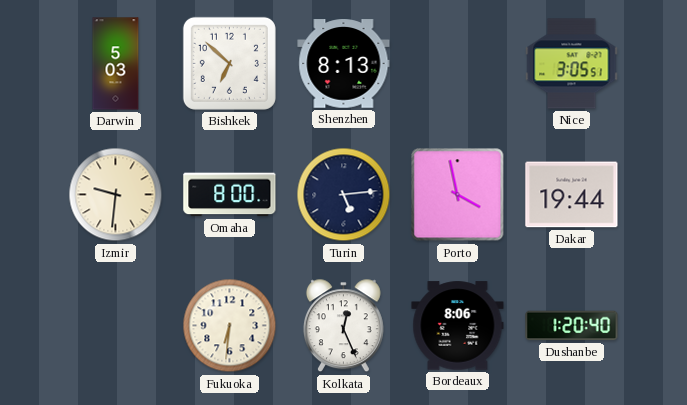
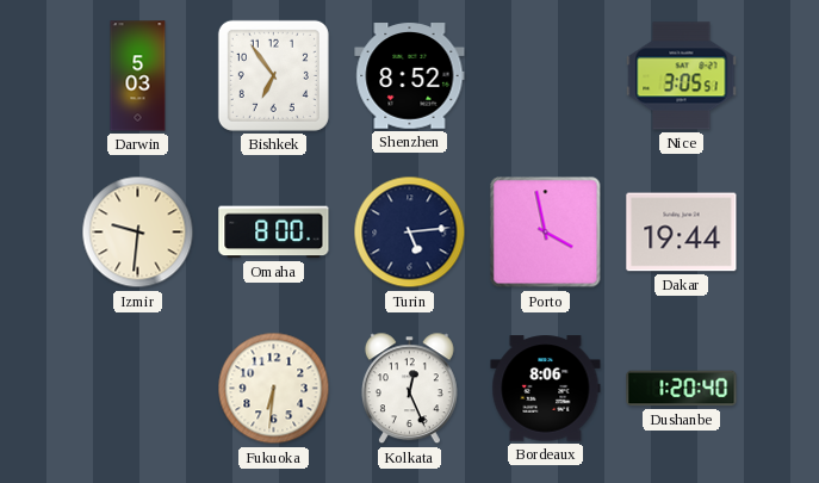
Bishkek: 6:52 -> 6:54
Shenzhen: 8:13 -> 8:52
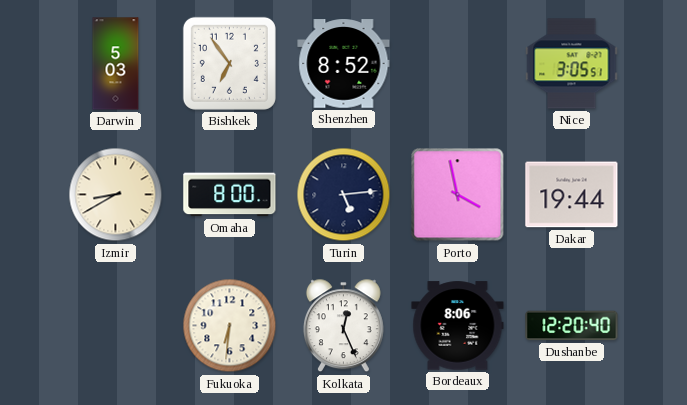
Izmir: 9:31 -> 8:40
Dushanbe: 1:20 -> 12:20
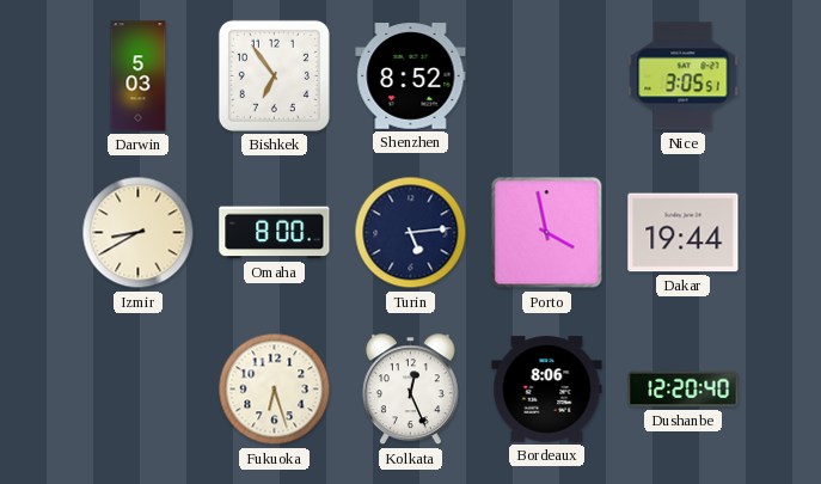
Fukuoka: 6:31 -> 6:27
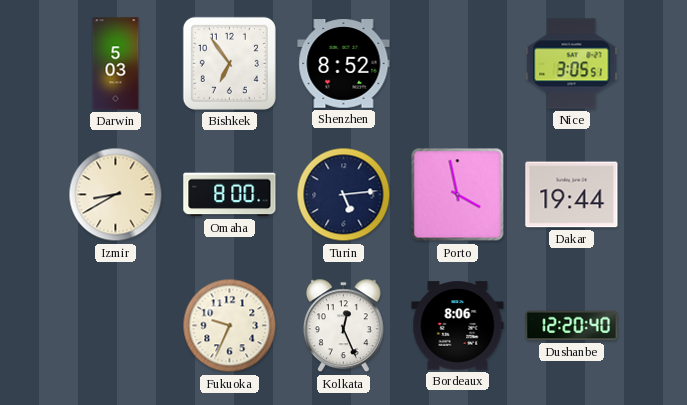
Fukuoka: 6:27 -> 9:34
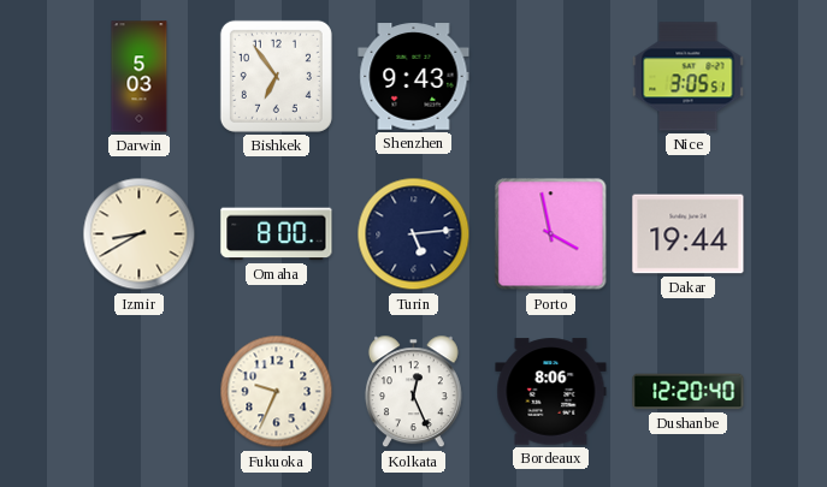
Shenzhen: 8:52 -> 9:43
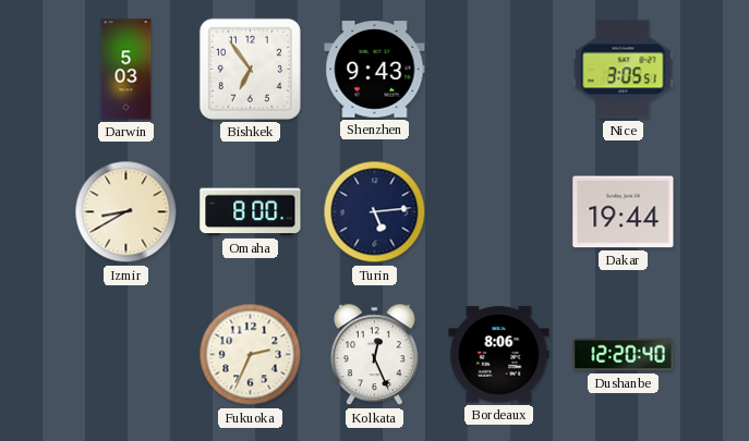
Porto: 3:58 -> none
Fukuoka: 9:34 -> 2:34
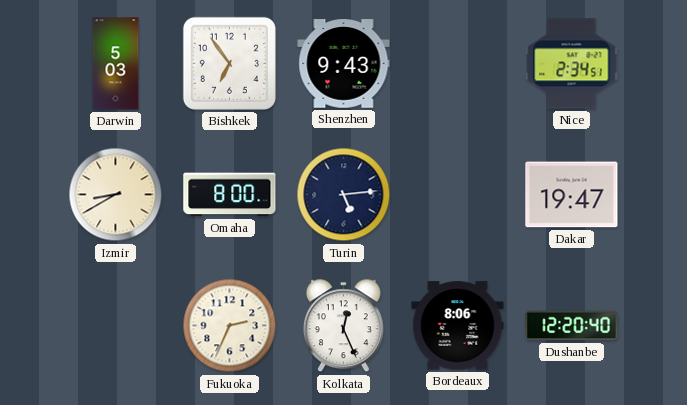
Nice: 3:05 -> 2:34
Dakar: 19:44 -> 19:47
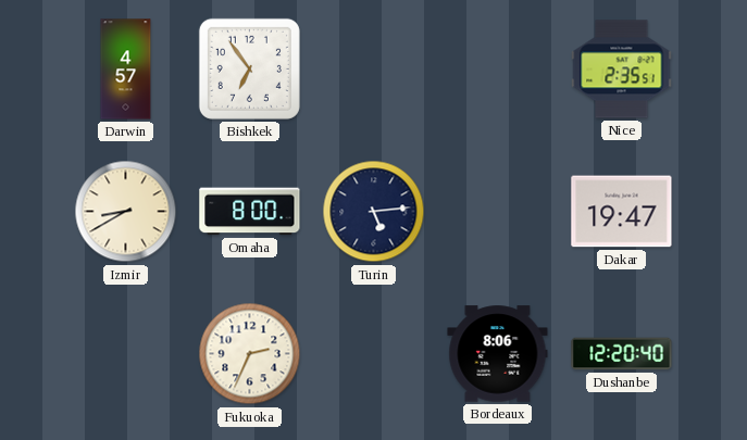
Darwin: 5:03 -> 4:57
Shenzhen: 9:43 -> none
Nice: 2:34 -> 2:35
Kolkata: 12:26 -> none
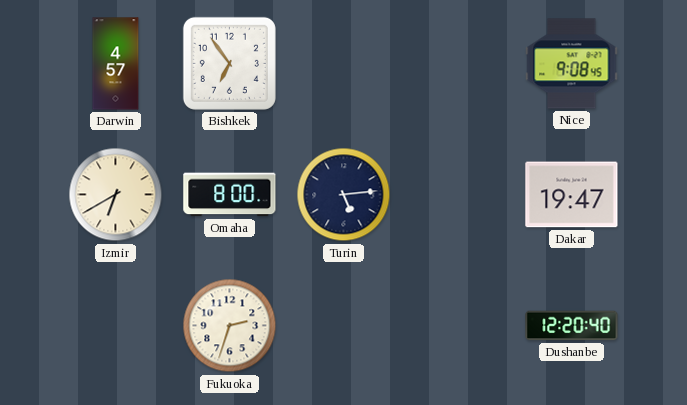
Nice: 2:35 -> 9:08
Izmir: 8:40 -> 6:40
Fukuoka: 2:34 -> 2:33
Bordeaux: 8:06 -> none
